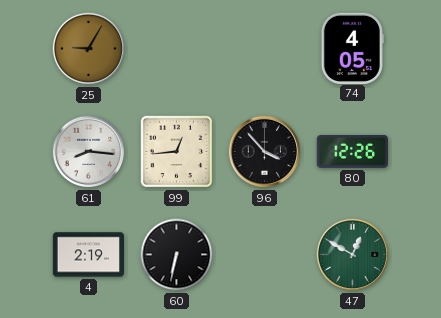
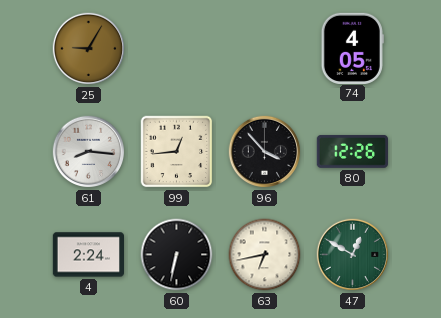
4: 2:19 -> 2:24
63: none -> 6:43
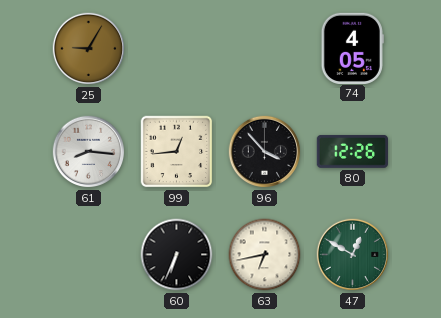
4: 2:24 -> none
60: 6:32 -> 6:34
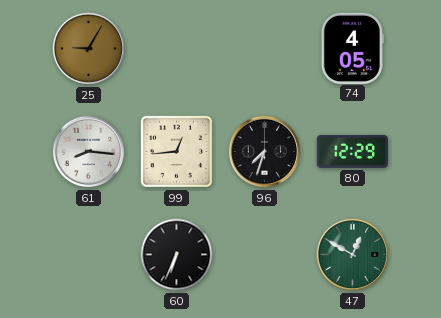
96: 3:53 -> 7:33
80: 12:26 -> 12:29
63: 6:43 -> none
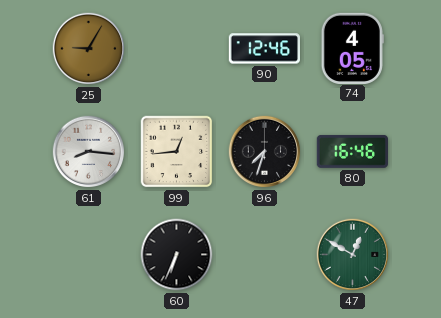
90: none -> 12:46
80: 12:29 -> 16:46
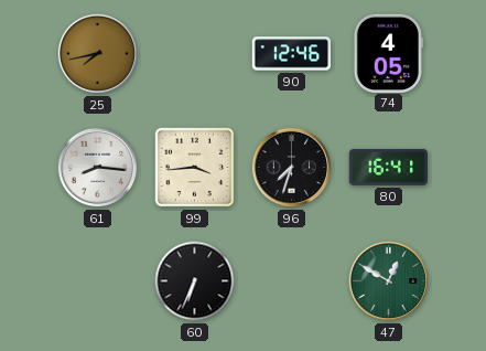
25: 9:05 -> 7:43
99: 12:44 -> 3:44
80: 16:46 -> 16:41
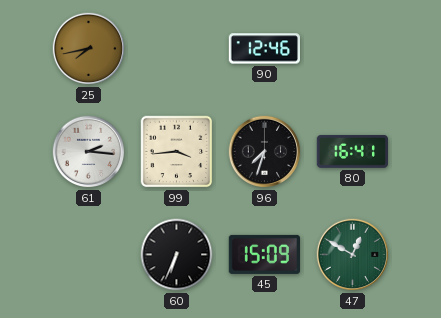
74: 4:05 -> none
61: 8:16 -> 2:16
45: none -> 15:09
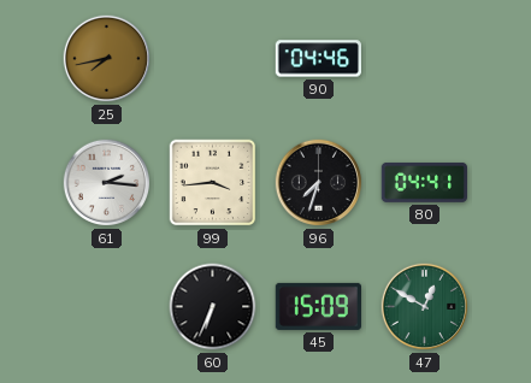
90: 12:46 -> 04:46
80: 16:41 -> 04:41
